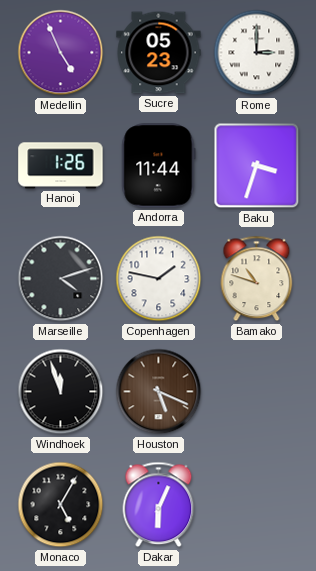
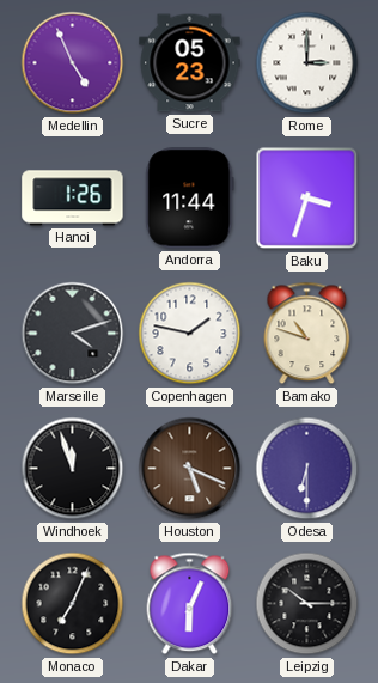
Odesa: none -> 6:30
Monaco: 5:05 -> 7:04
Leipzig: none -> 10:15
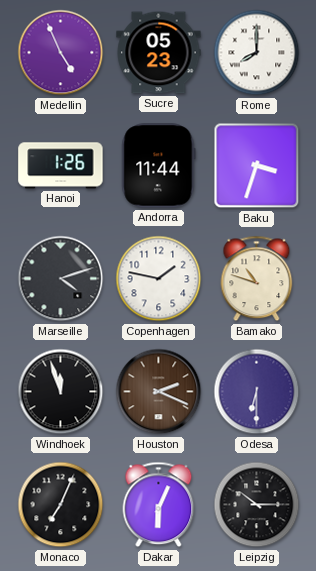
Rome: 3:00 -> 8:00
Houston: 5:19 -> 2:19
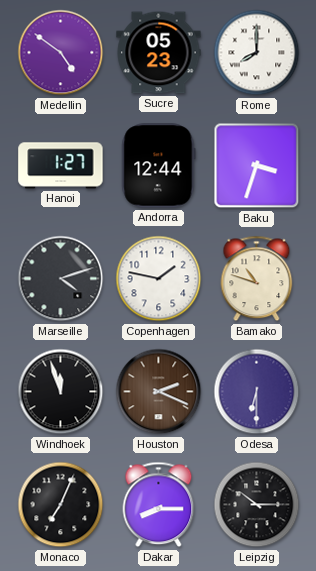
Medellin: 4:56 -> 4:51
Hanoi: 1:26 -> 1:27
Andorra: 11:44 -> 12:44
Dakar: 6:04 -> 8:15
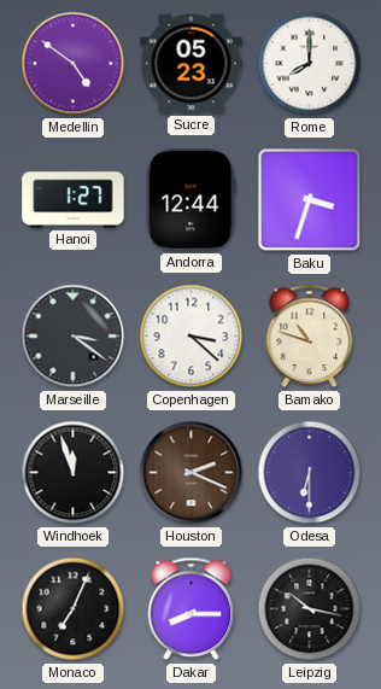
Marseille: 4:12 -> 3:21
Copenhagen: 1:47 -> 3:22
Leipzig: 10:15 -> 10:17
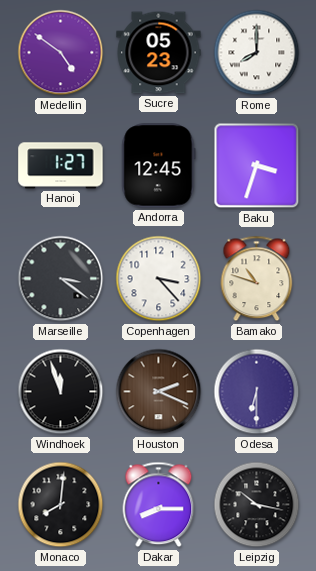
Andorra: 12:44 -> 12:45
Copenhagen: 3:22 -> 3:23
Monaco: 7:04 -> 8:01
